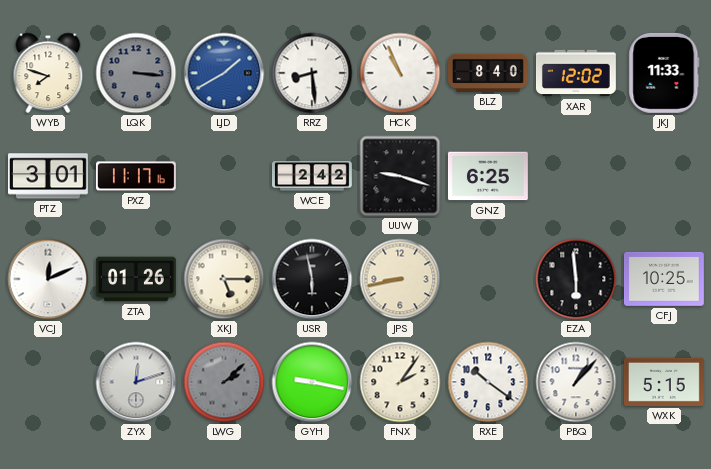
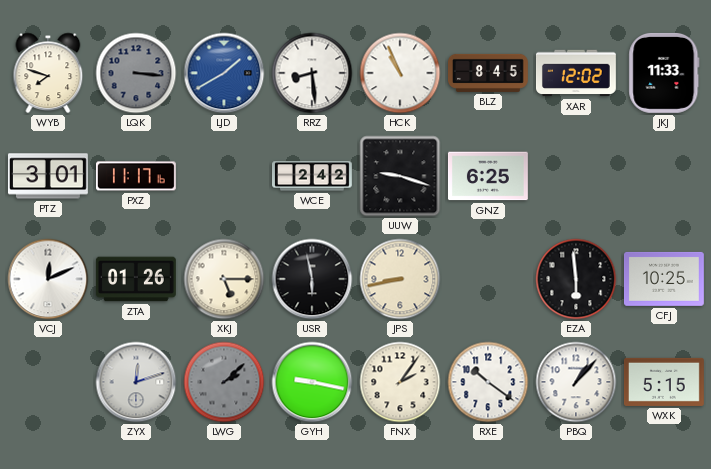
BLZ: 8:40 -> 8:45
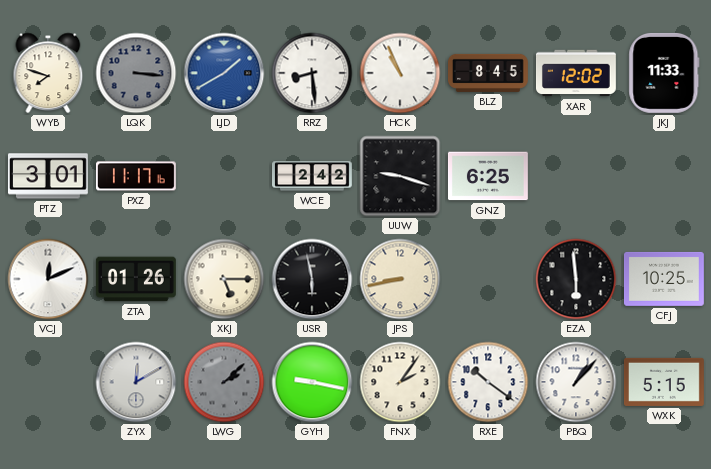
ZYX: 12:12 -> 12:10
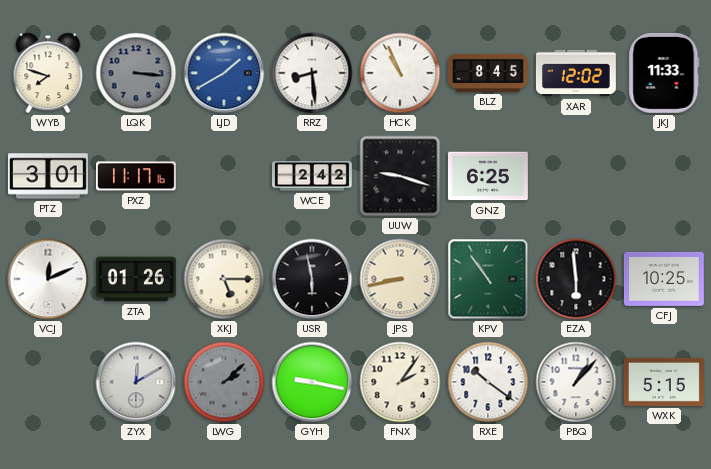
KPV: none -> 10:54
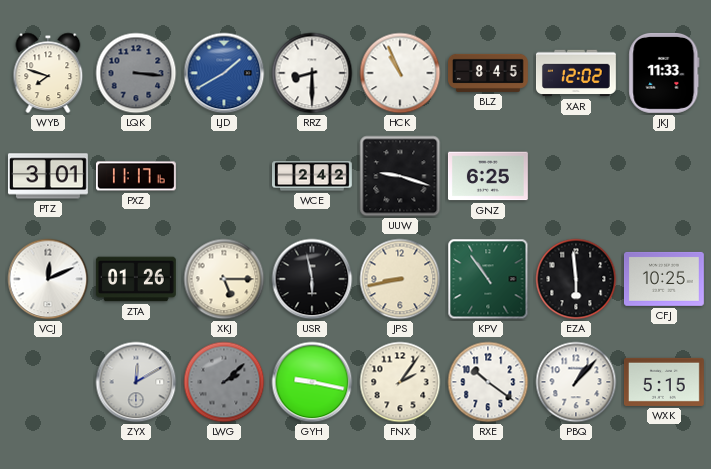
RRZ: 8:29 -> 8:30
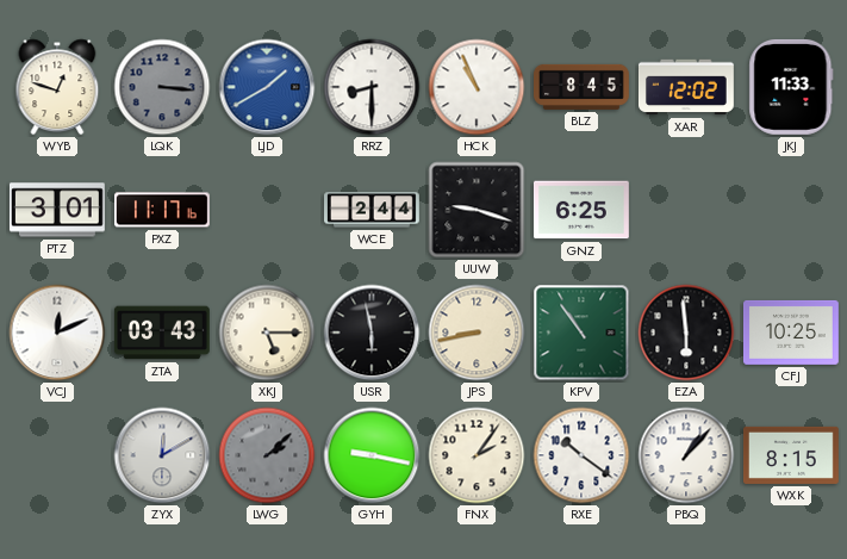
WYB: 7:48 -> 12:48
WCE: 2:42 -> 2:44
ZTA: 01:26 -> 03:43
WXK: 5:15 -> 8:15
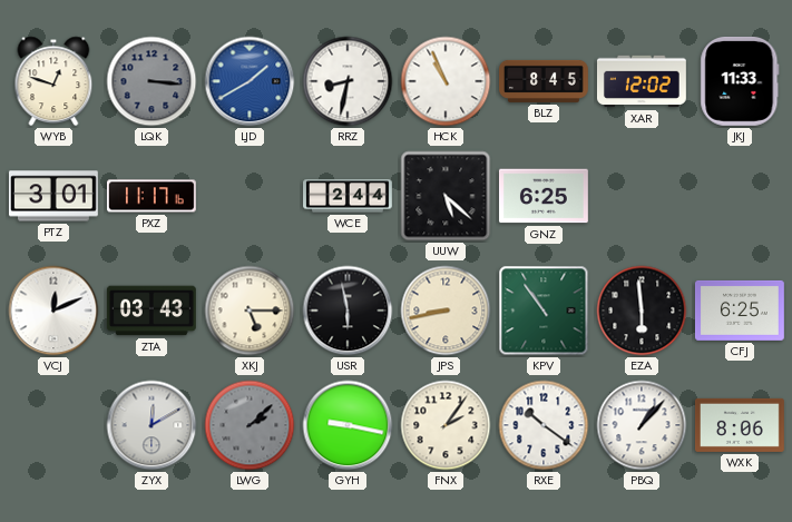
RRZ: 8:30 -> 8:32
UUW: 9:18 -> 5:22
CFJ: 10:25 -> 6:25
WXK: 8:15 -> 8:06
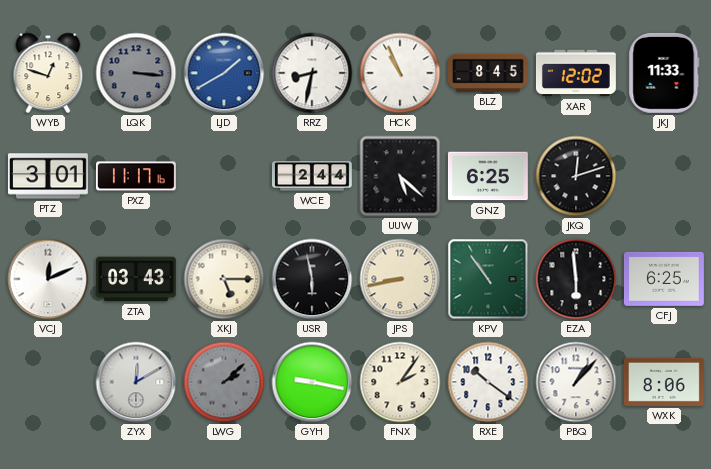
JKQ: none -> 12:12
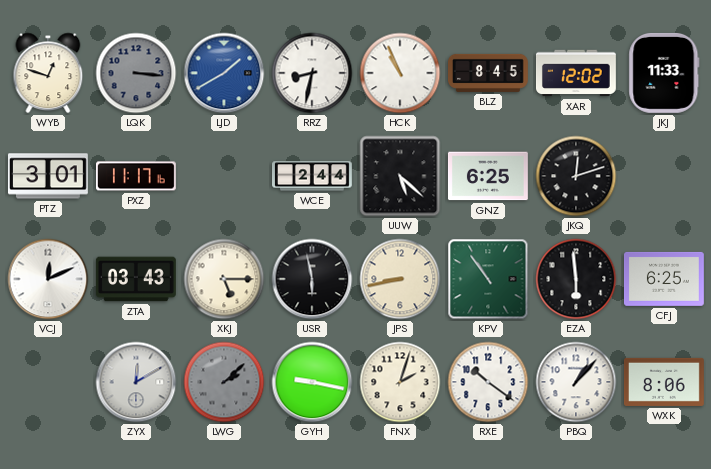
FNX: 2:06 -> 2:03
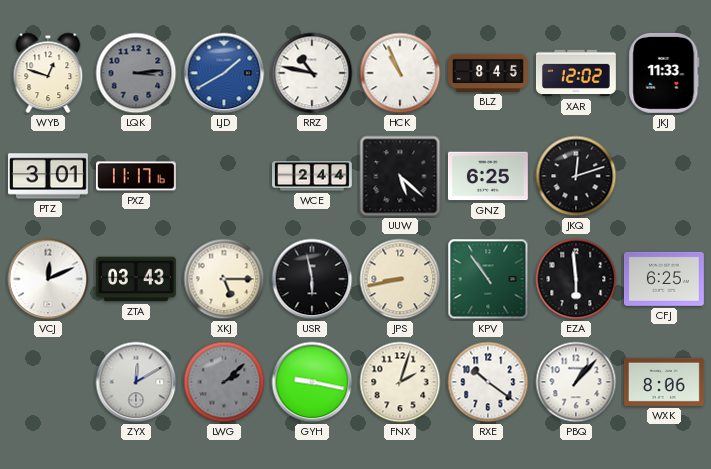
LQK: 3:16 -> 3:14
RRZ: 8:32 -> 10:47
